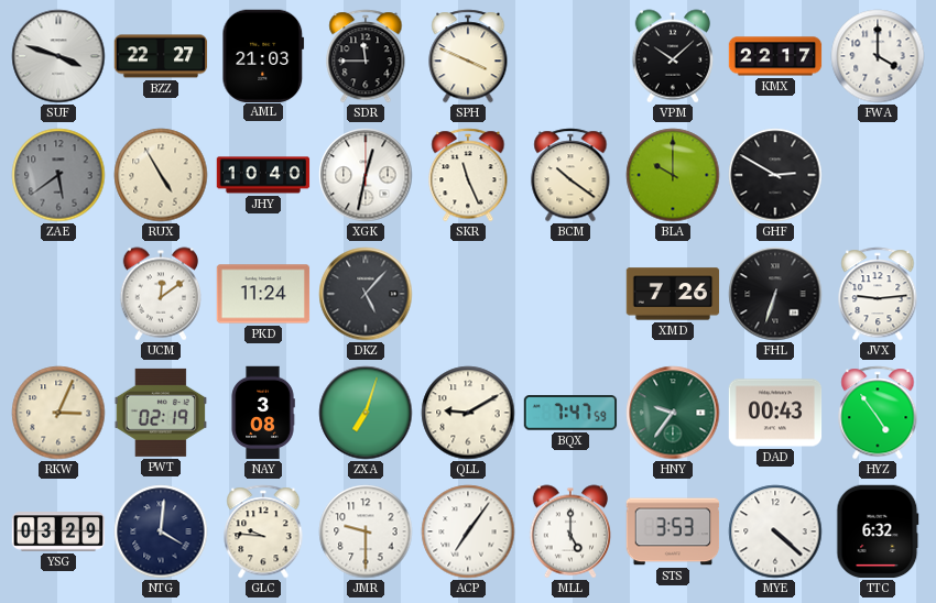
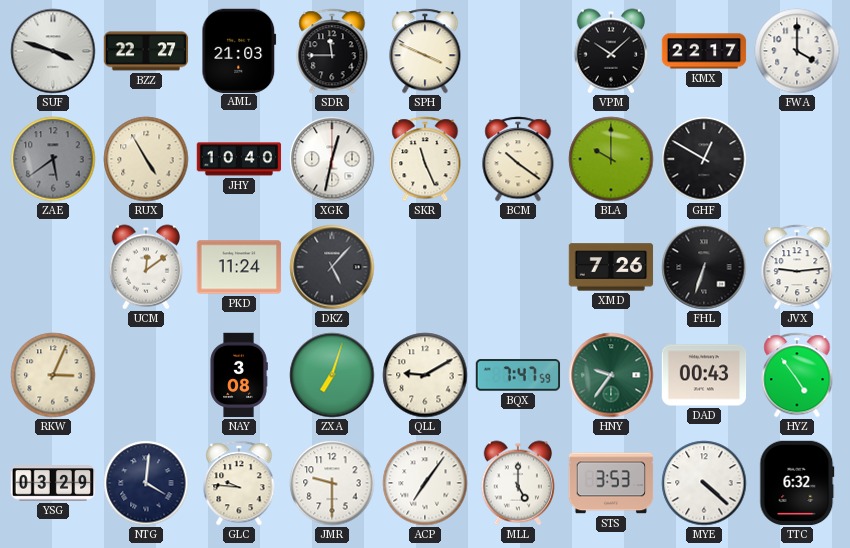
GHF: 2:50 -> 12:50
PWT: 02:19 -> none
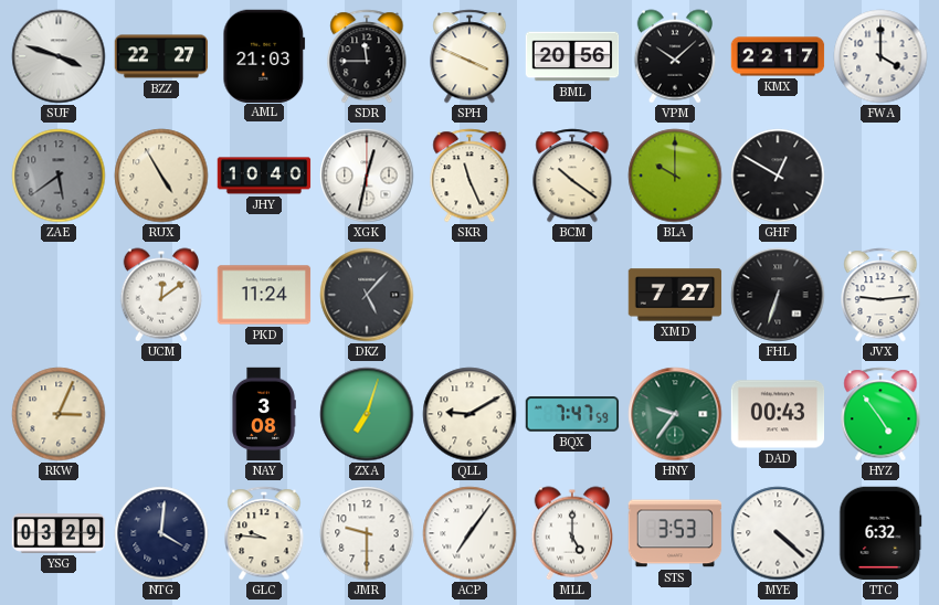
BML: none -> 20:56
XMD: 7:26 -> 7:27
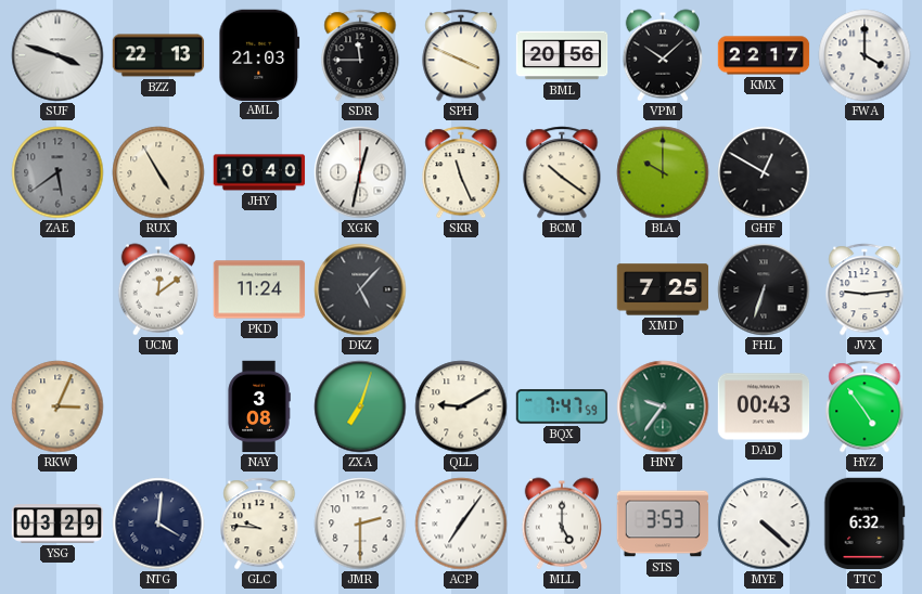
BZZ: 22:27 -> 22:13
XMD: 7:27 -> 7:25
JMR: 9:30 -> 2:30
